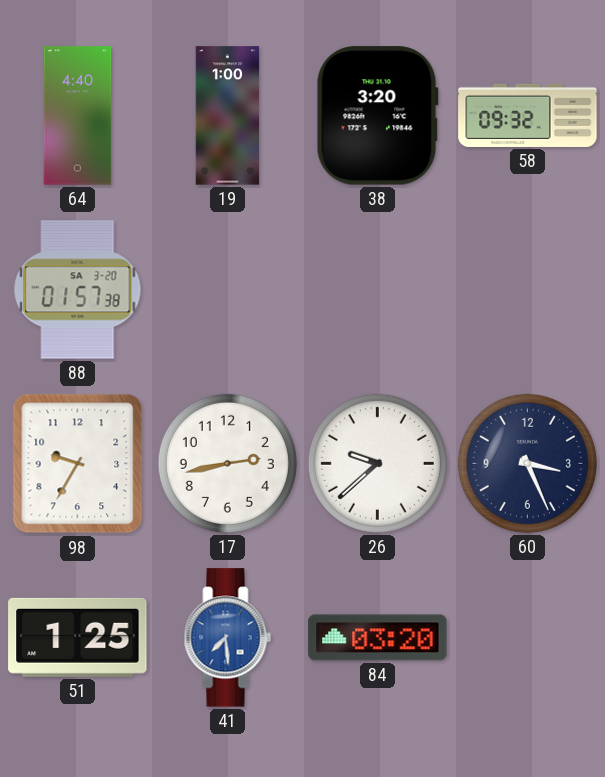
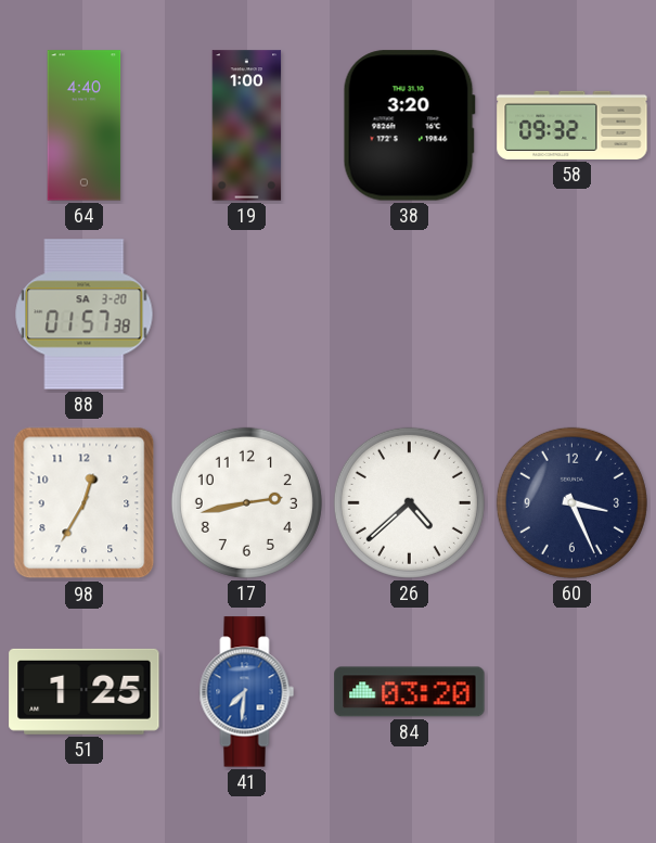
98: 9:35 -> 12:35
26: 9:38 -> 4:38
41: 7:29 -> 7:31
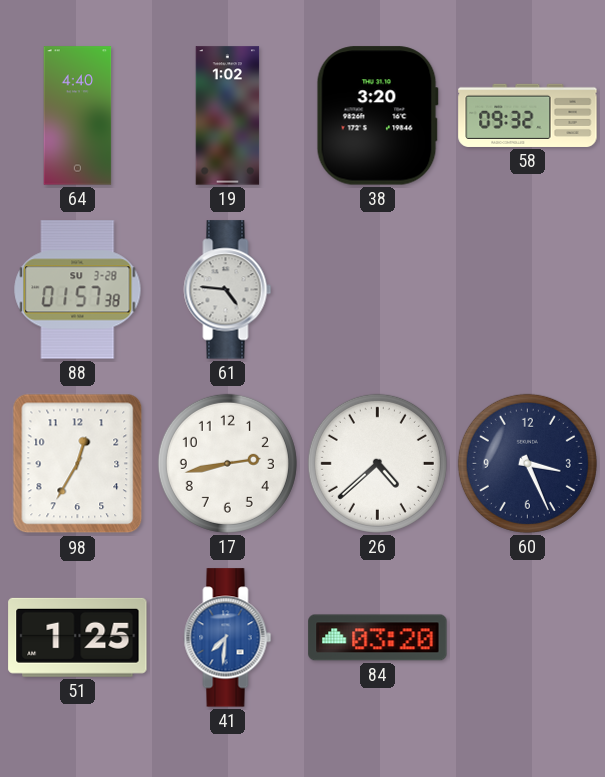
19: 1:00 -> 1:02
88 date: SA 3-20 -> SU 3-28
61: none -> 4:46
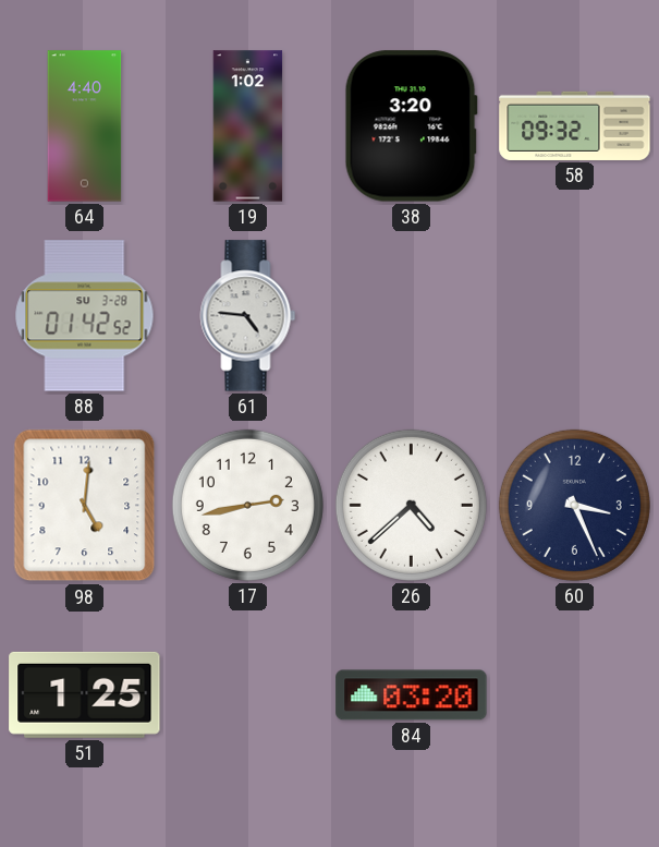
88: 01:57 -> 01:42
98: 12:35 -> 5:01
41: 7:31 -> none
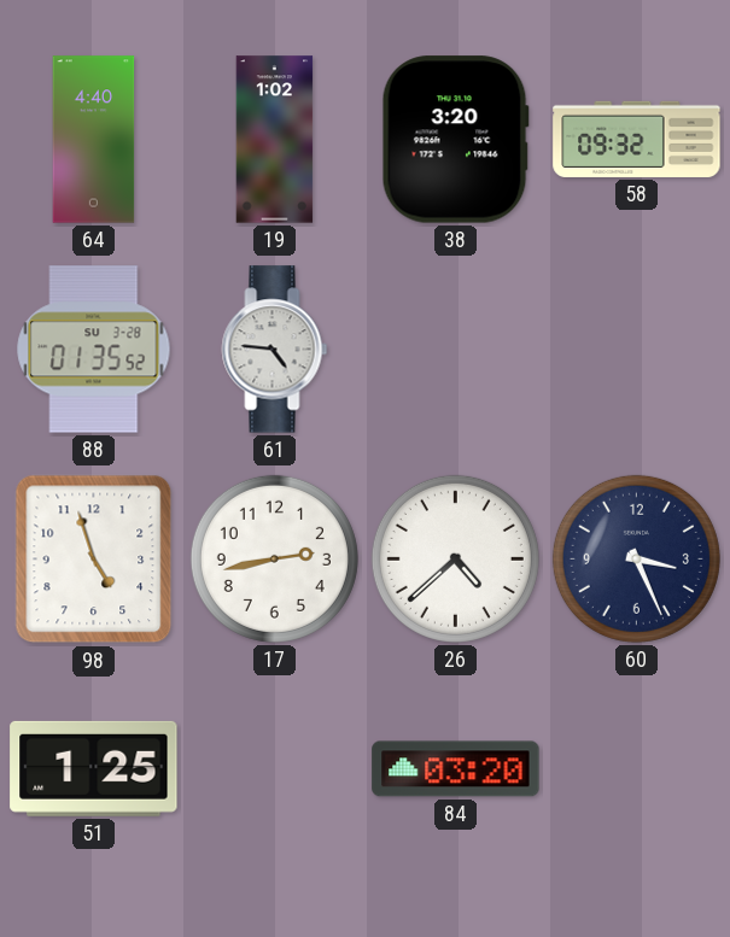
88: 01:42 -> 01:35
98: 5:01 -> 4:57
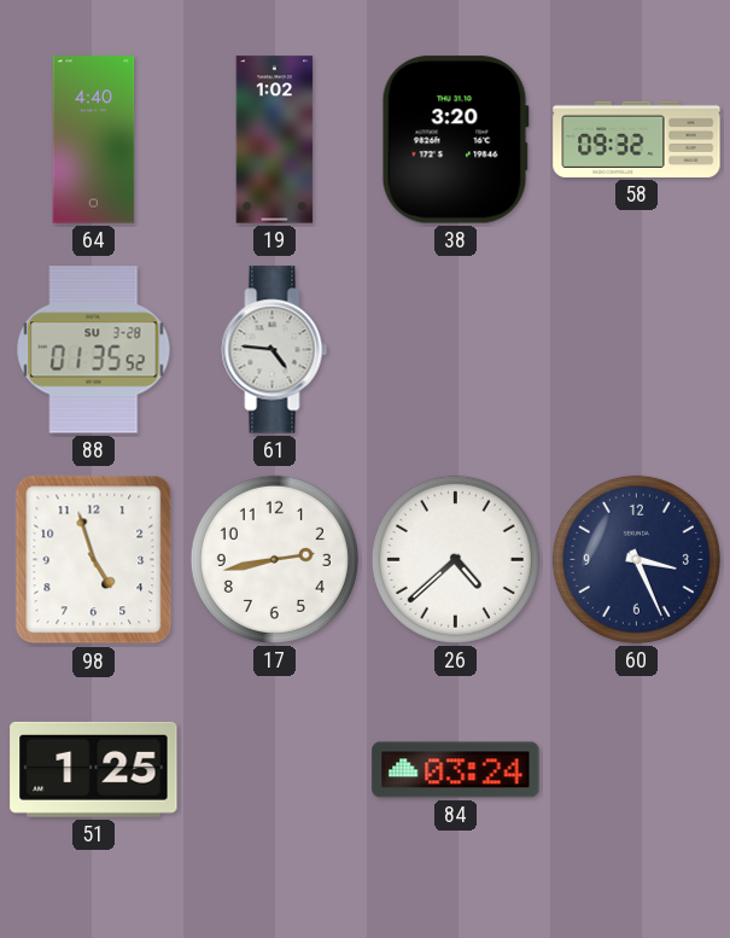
84: 03:20 -> 03:24
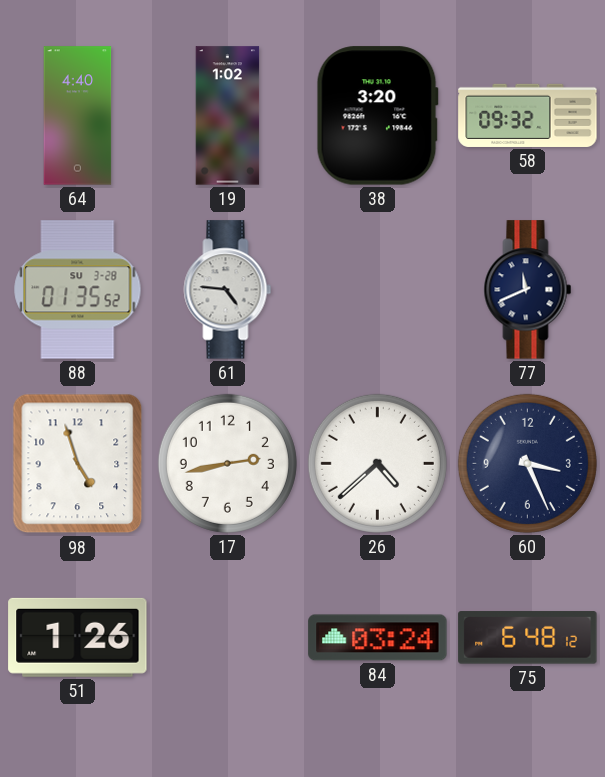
77: none -> 11:41
51: 1:25 -> 1:26
75: none -> 6:48
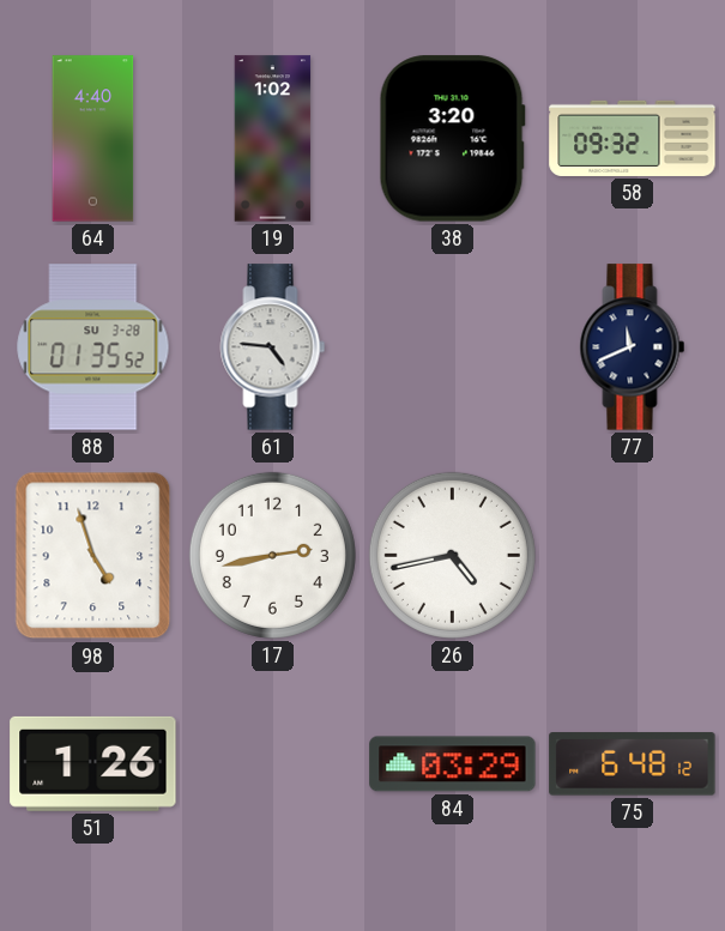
26: 4:38 -> 4:43
60: 3:26 -> none
84: 03:24 -> 03:29
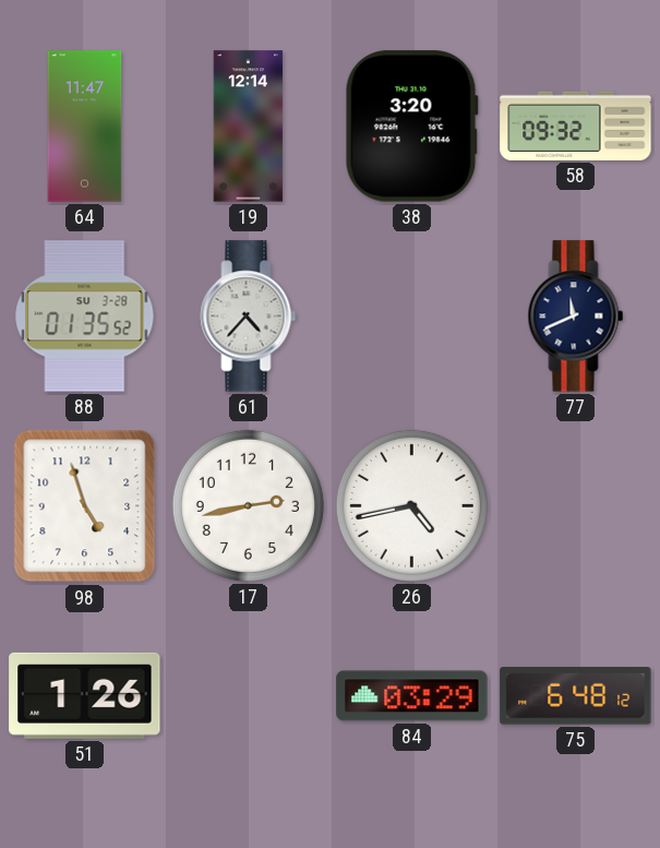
64: 4:40 -> 11:47
19: 1:02 -> 12:14
61: 4:46 -> 4:37
